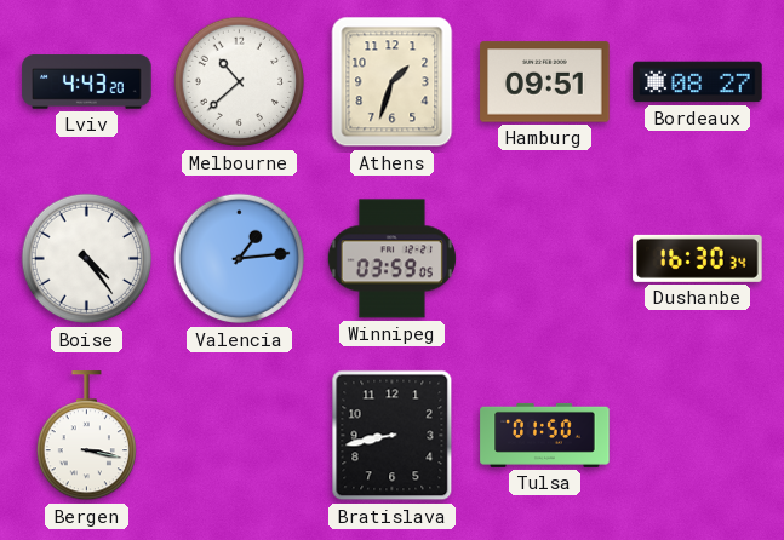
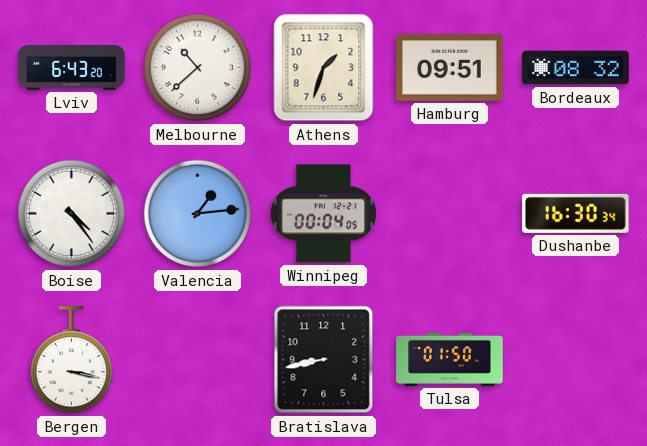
Lviv: 4:43 -> 6:43
Bordeaux: 08:27 -> 08:32
Winnipeg: 03:59 -> 00:04
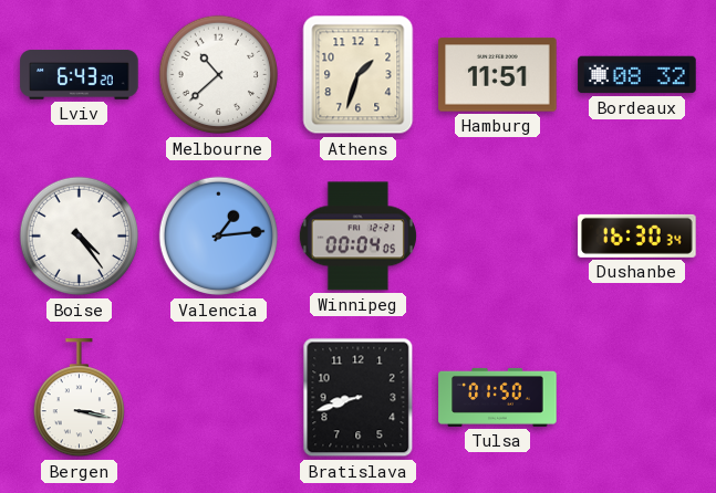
Hamburg: 09:51 -> 11:51
Bratislava: 8:43 -> 8:42
